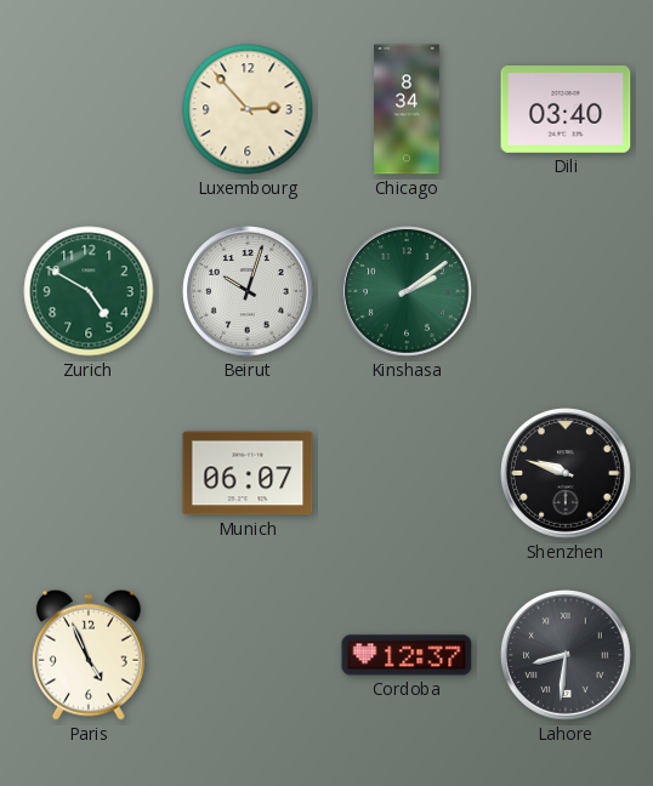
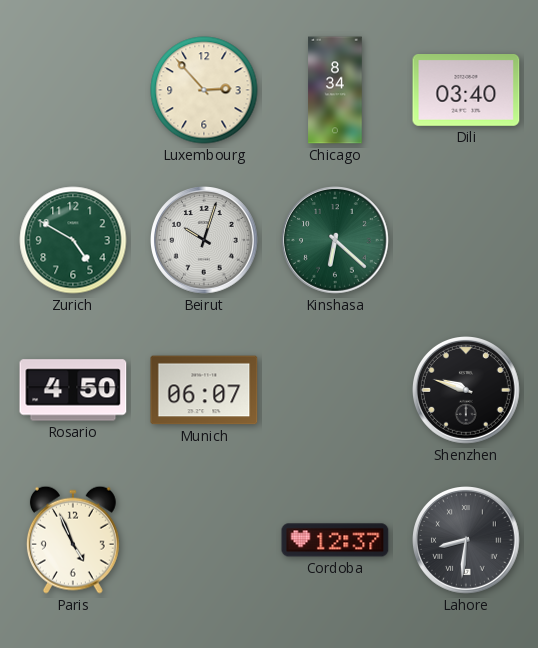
Kinshasa: 2:09 -> 6:22
Rosario: none -> 4:50
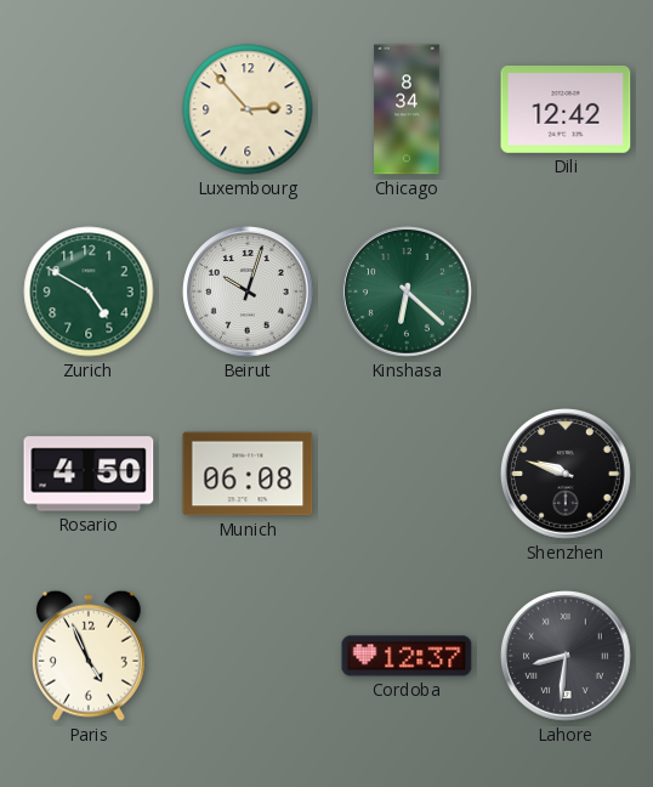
Dili: 03:40 -> 12:42
Munich: 06:07 -> 06:08
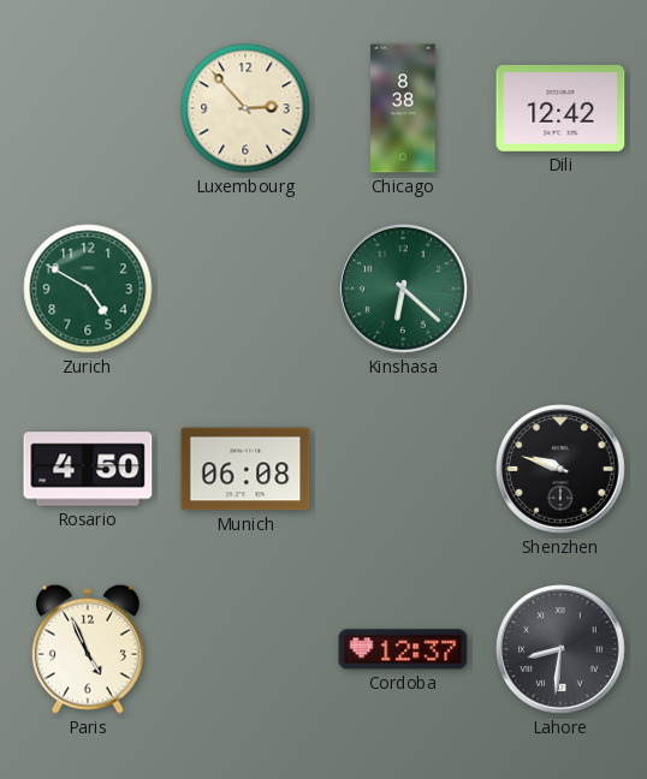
Chicago: 8:34 -> 8:38
Beirut: 10:03 -> none
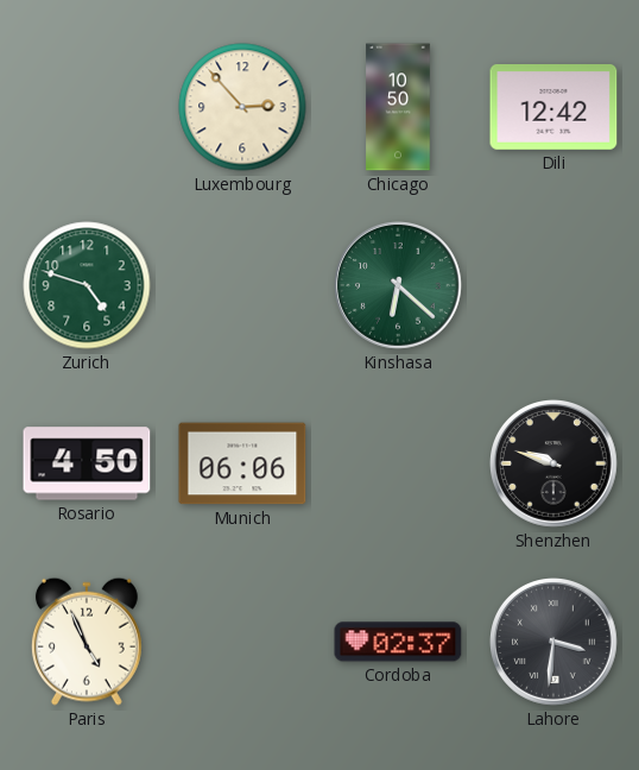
Chicago: 8:38 -> 10:50
Zurich: 4:50 -> 4:48
Munich: 06:08 -> 06:06
Cordoba: 12:37 -> 02:37
Lahore: 8:31 -> 3:31
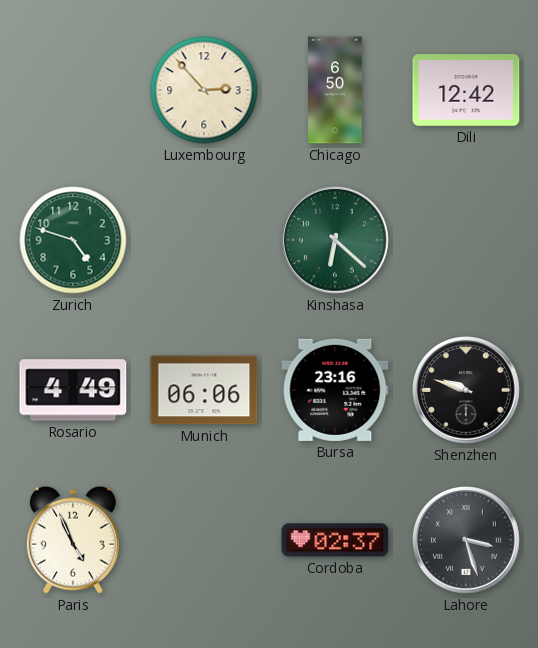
Chicago: 10:50 -> 6:50
Rosario: 4:50 -> 4:49
Bursa: none -> 23:16
Lahore: 3:31 -> 3:27
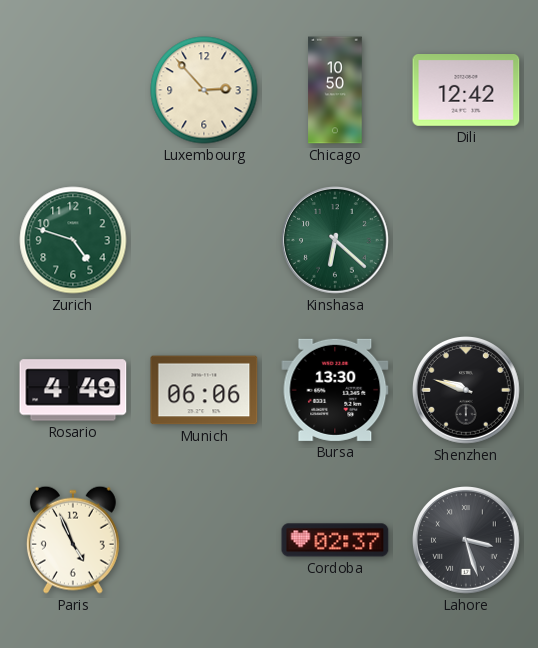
Chicago: 6:50 -> 10:50
Bursa: 23:16 -> 13:30
